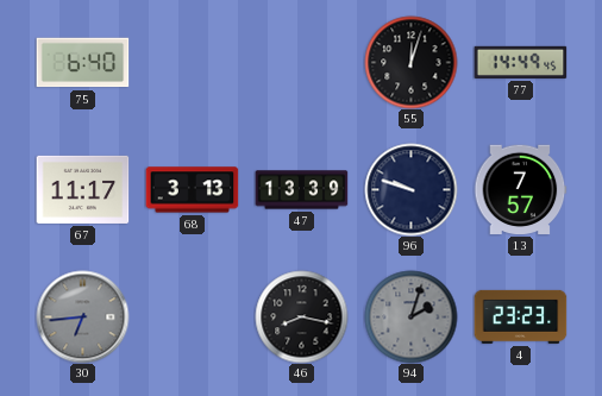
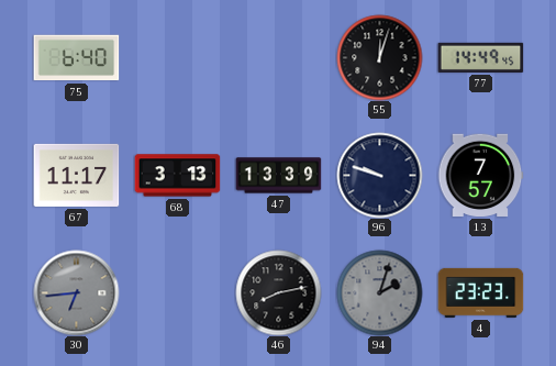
46: 8:17 -> 8:13
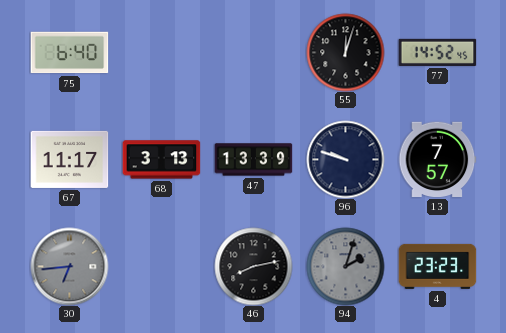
77: 14:49 -> 14:52
